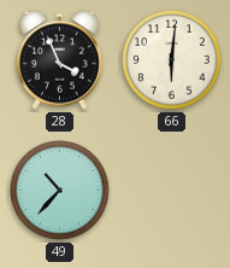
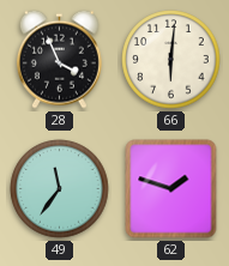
49: 10:37 -> 11:36
62: none -> 1:48
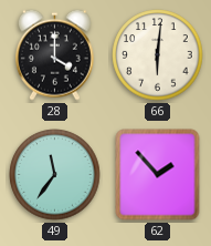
28: 3:56 -> 4:00
62: 1:48 -> 1:53
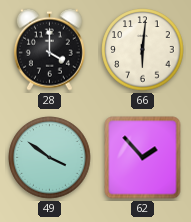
49: 11:36 -> 3:51
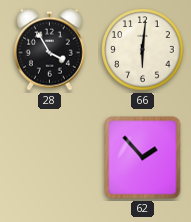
28: 4:00 -> 3:55
49: 3:51 -> none
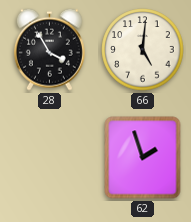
66: 6:01 -> 5:01
62: 1:53 -> 1:57
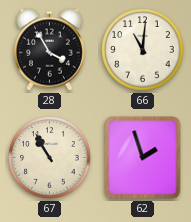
66: 5:01 -> 11:01
67: none -> 10:55
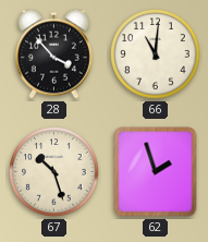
28: 3:55 -> 3:53
67: 10:55 -> 10:27
